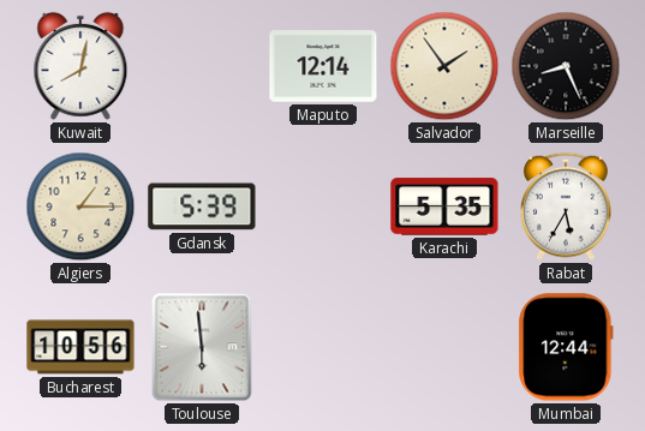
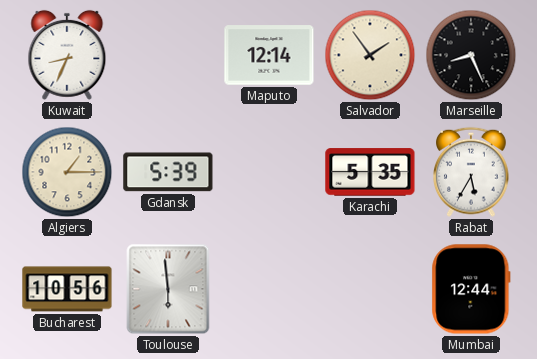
Kuwait: 8:02 -> 8:34
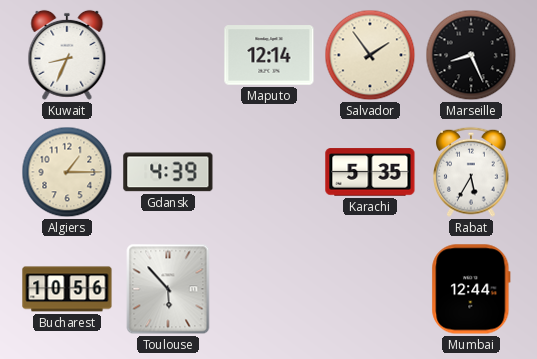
Gdansk: 5:39 -> 4:39
Toulouse: 5:59 -> 5:53
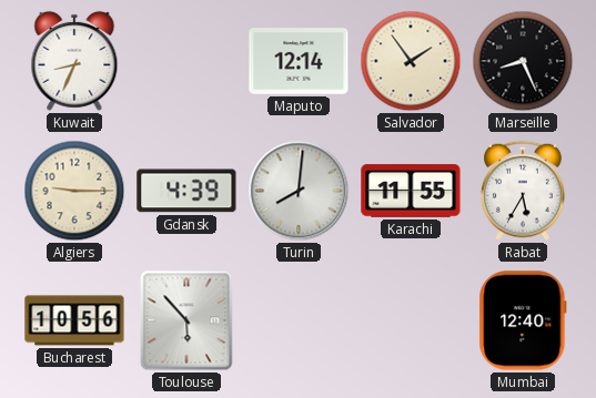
Algiers: 1:15 -> 9:15
Turin: none -> 8:01
Karachi: 5:35 -> 11:55
Mumbai: 12:44 -> 12:40
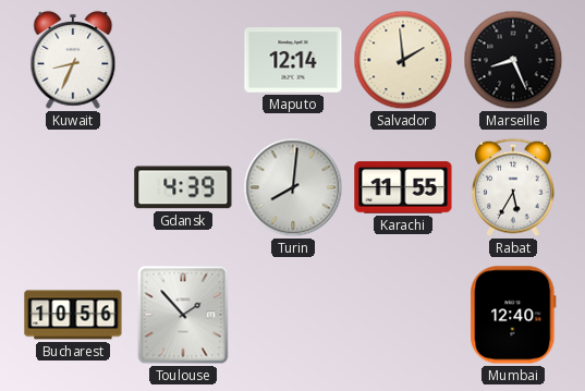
Salvador: 1:54 -> 1:59
Algiers: 9:15 -> none
Toulouse: 5:53 -> 1:53
